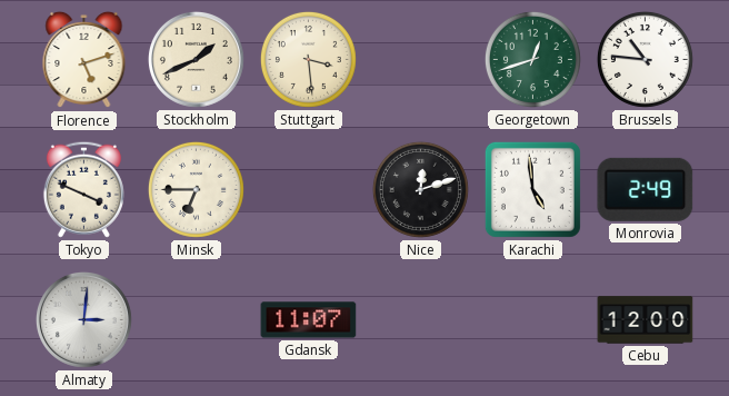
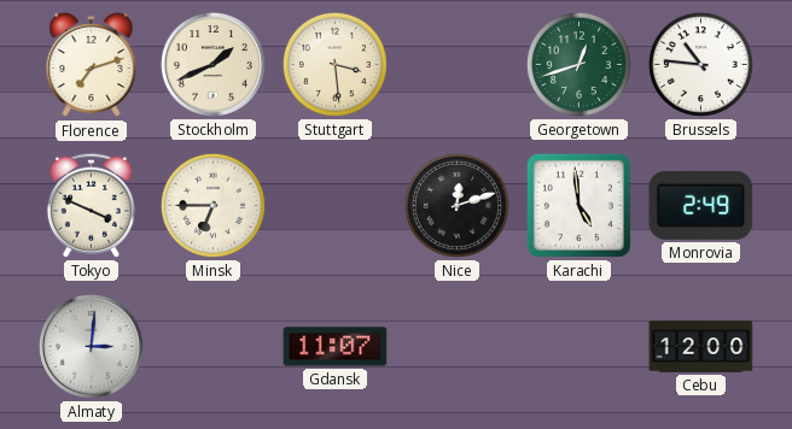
Florence: 5:12 -> 7:12
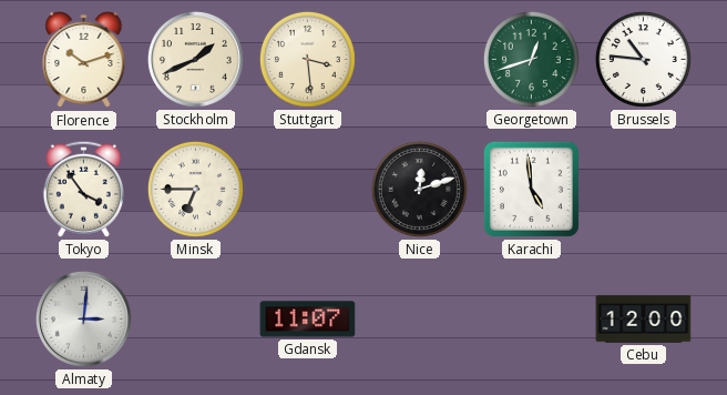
Florence: 7:12 -> 10:12
Tokyo: 3:49 -> 3:54
Monrovia: 2:49 -> none
